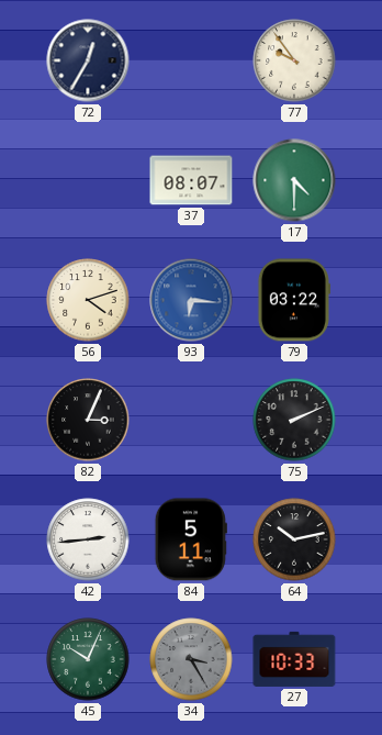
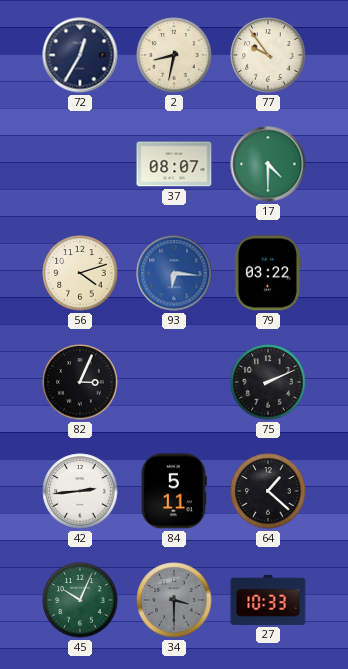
2: none -> 8:32
64: 10:13 -> 1:22
34: 3:25 -> 3:30
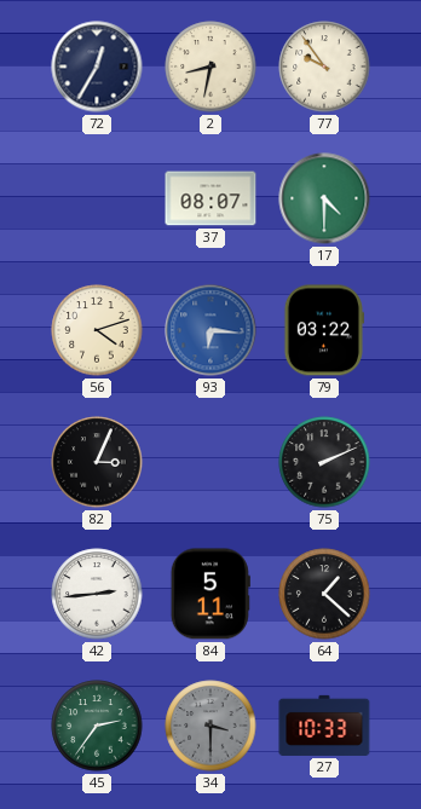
45: 10:04 -> 2:36
